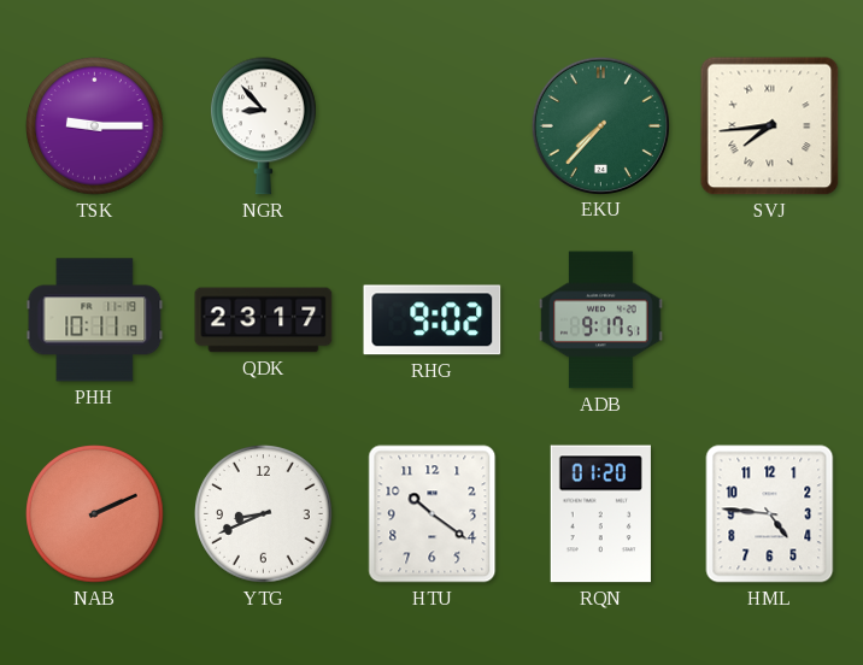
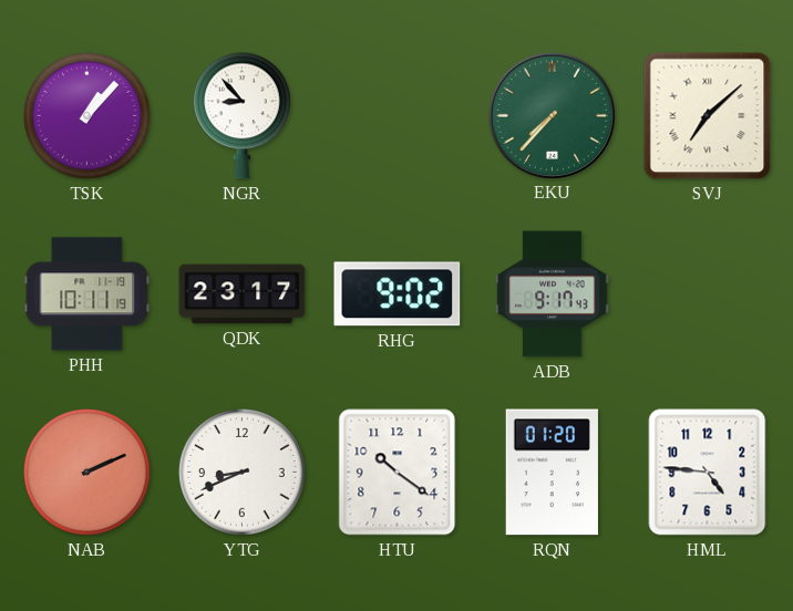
TSK: 9:15 -> 1:07
SVJ: 7:44 -> 7:08
ADB: 9:17:51 -> 9:17:43
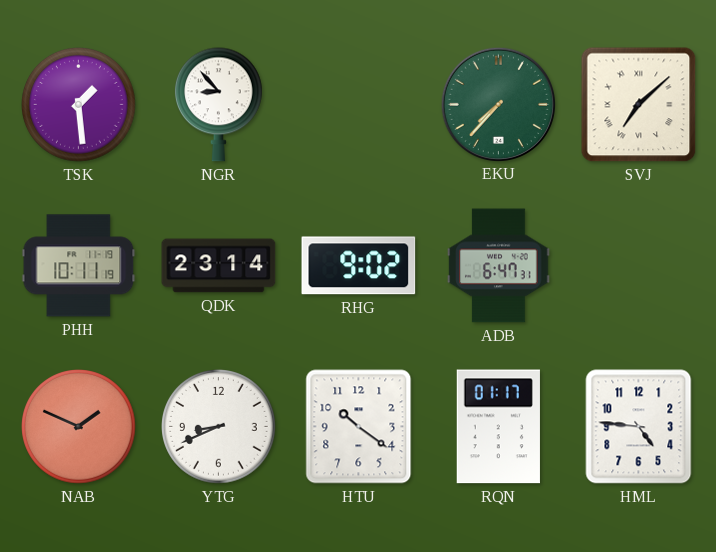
TSK: 1:07 -> 1:29
QDK: 23:17 -> 23:14
ADB: 9:17 -> 6:47
NAB: 2:11 -> 1:49
RQN: 01:20 -> 01:17
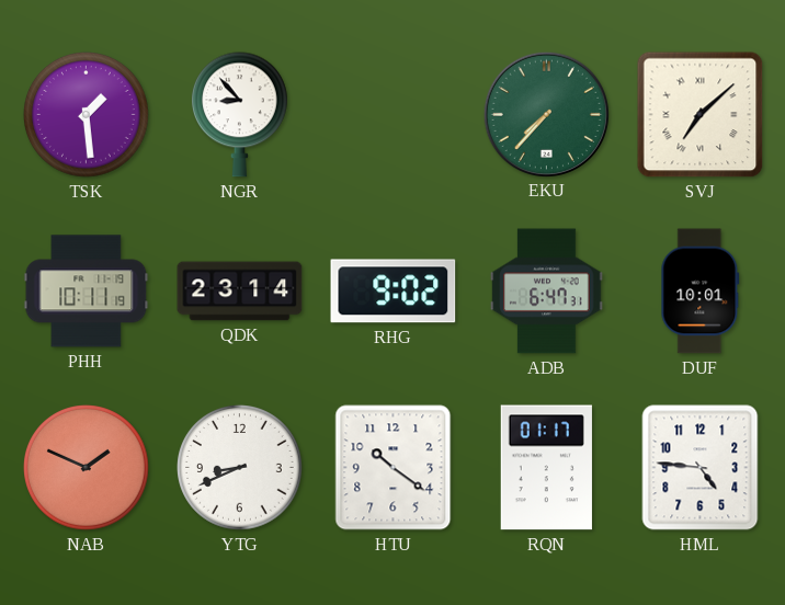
DUF: none -> 10:01
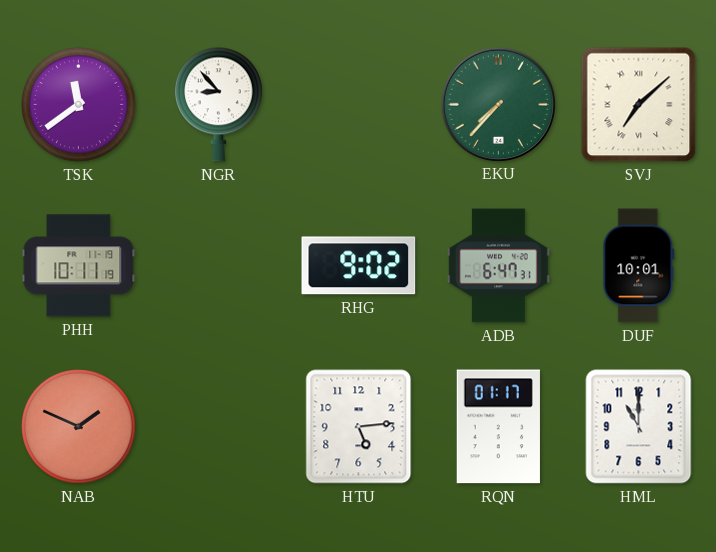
TSK: 1:29 -> 11:39
QDK: 23:14 -> none
YTG: 8:41 -> none
HTU: 10:21 -> 5:14
HML: 4:46 -> 11:00
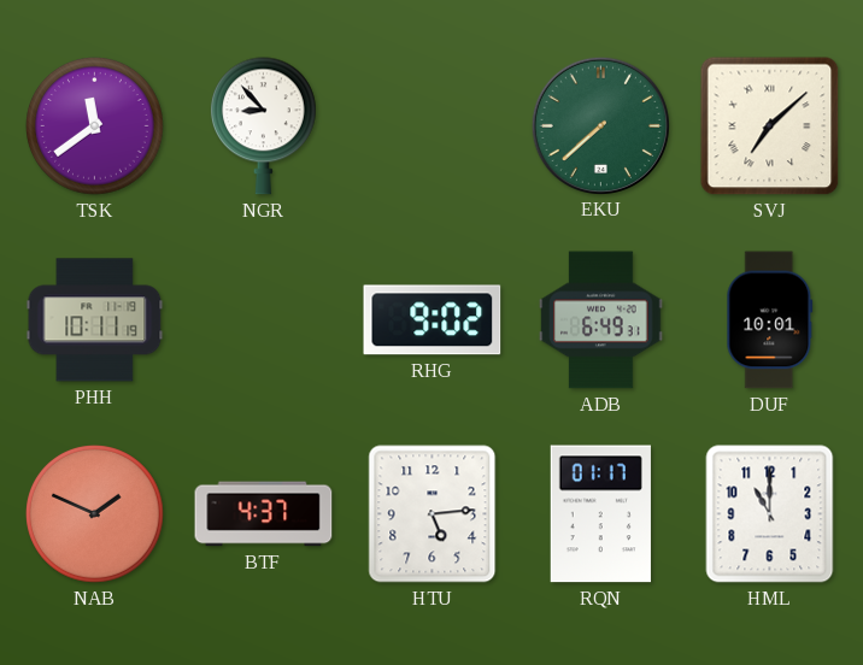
EKU: 7:37 -> 7:38
ADB: 6:47 -> 6:49
BTF: none -> 4:37
